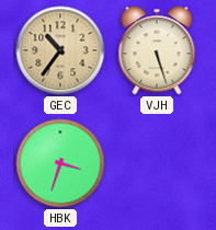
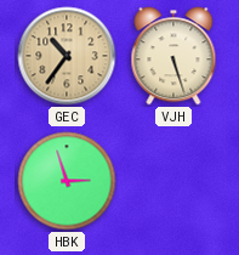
HBK: 3:33 -> 2:57
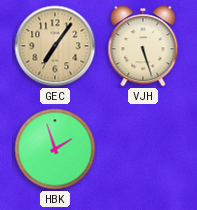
GEC: 10:36 -> 7:06
HBK: 2:57 -> 1:57
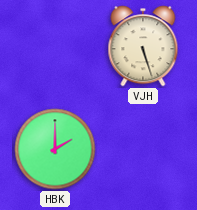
GEC: 7:06 -> none
HBK: 1:57 -> 2:00
